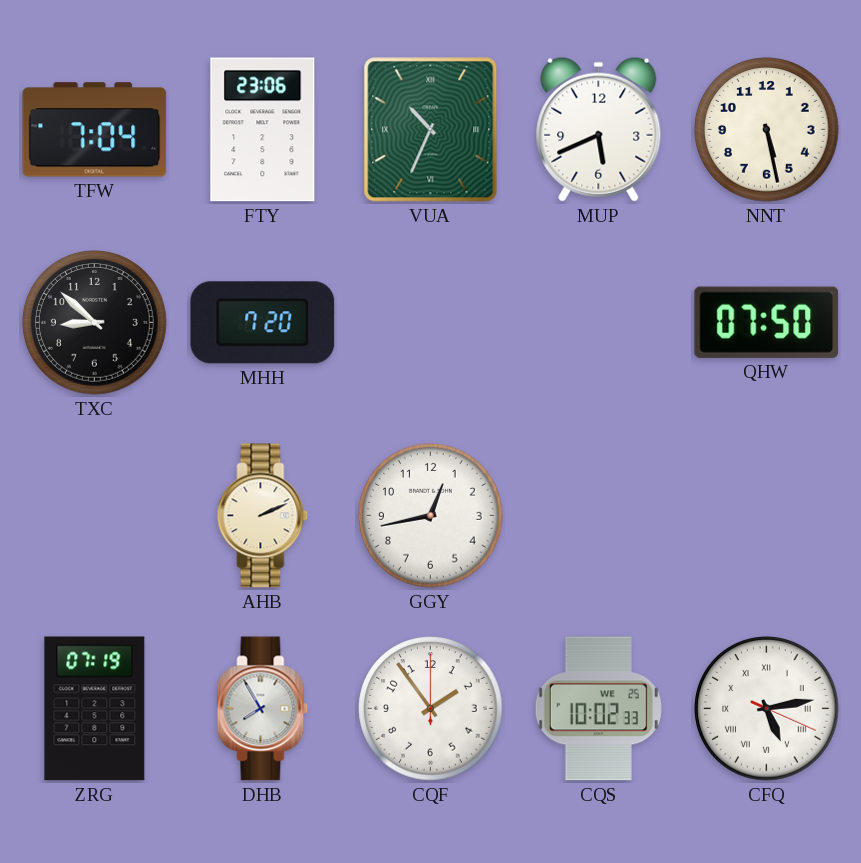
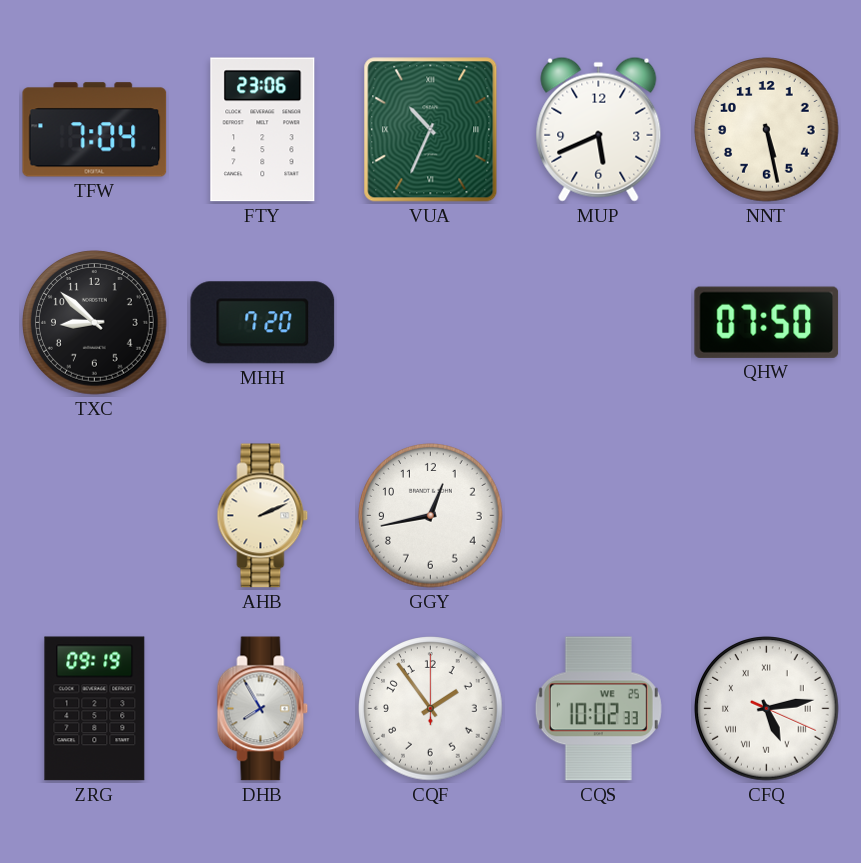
ZRG: 07:19 -> 09:19
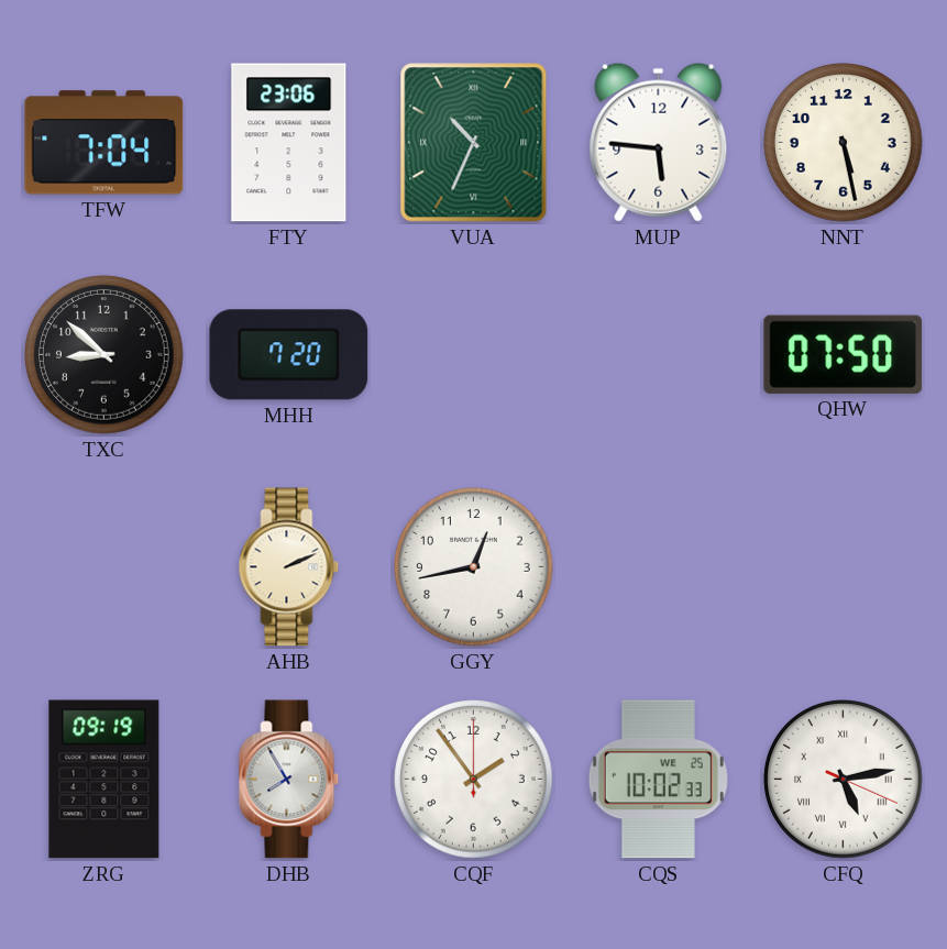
MUP: 5:41 -> 5:46
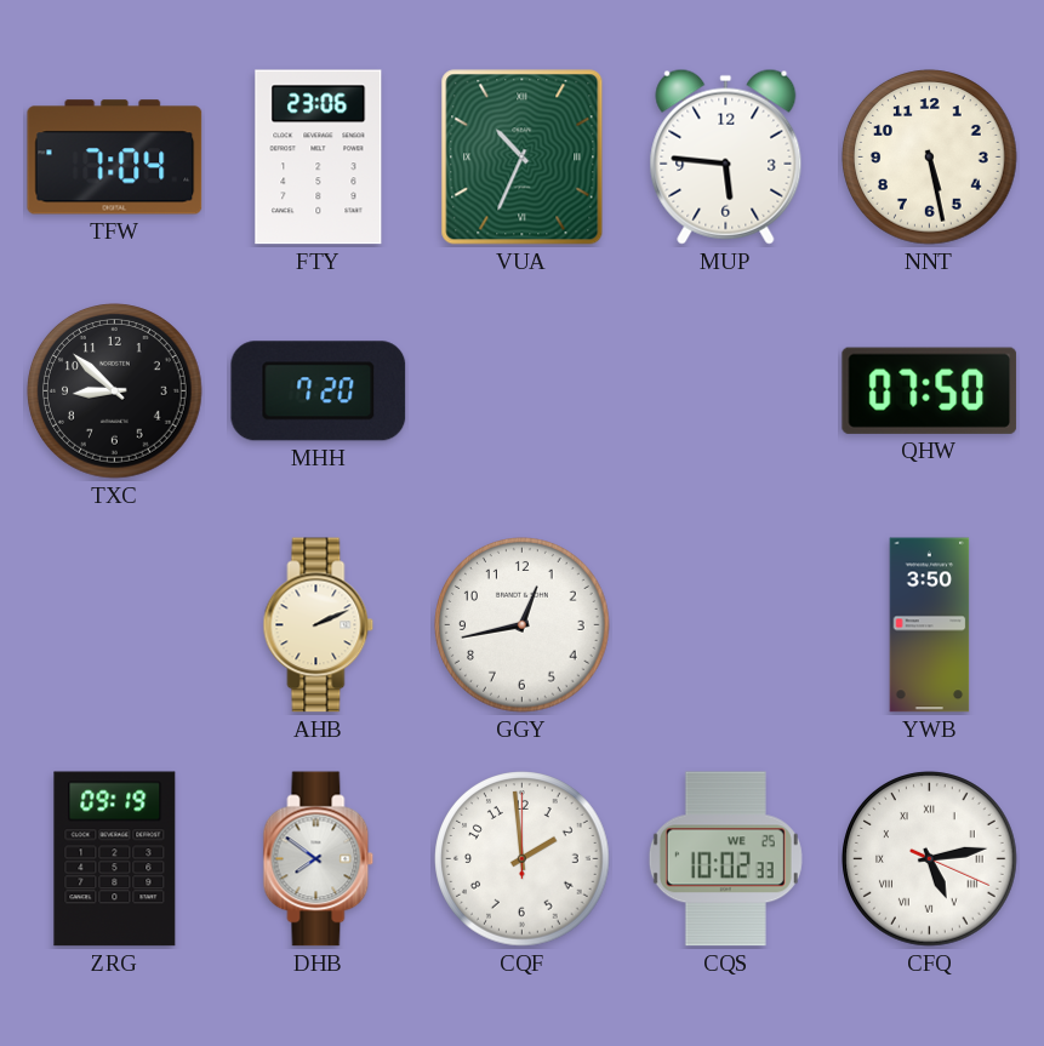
YWB: none -> 3:50
DHB: 7:55 -> 7:51
CQF: 1:54 -> 1:59
